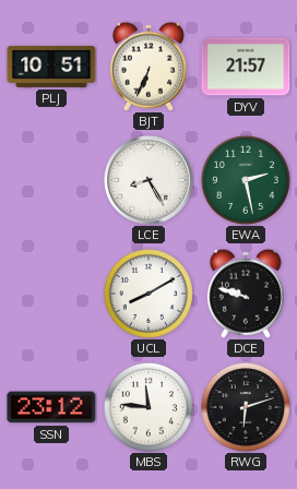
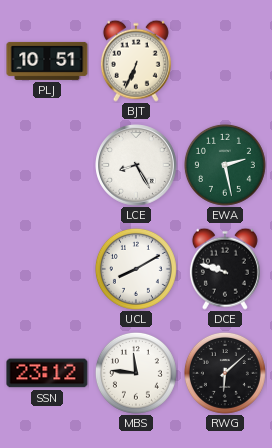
DYV: 21:57 -> none
RWG: 6:12 -> 6:08
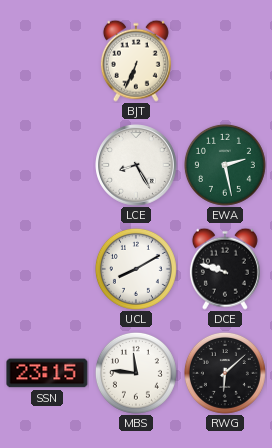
PLJ: 10:51 -> none
SSN: 23:12 -> 23:15
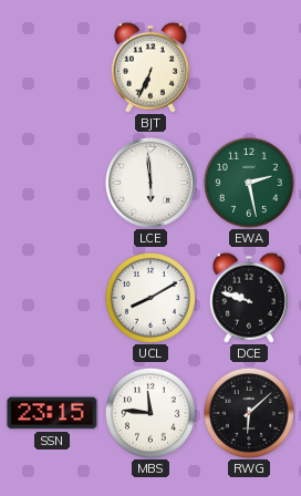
LCE: 8:25 -> 5:59
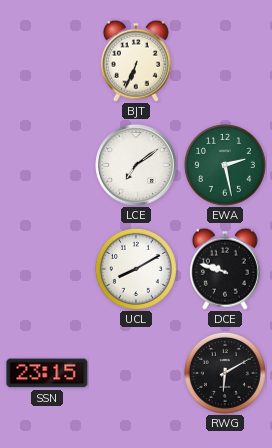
LCE: 5:59 -> 7:09
MBS: 11:46 -> none
RWG: 6:08 -> 6:10
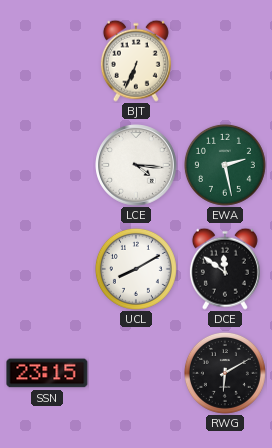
LCE: 7:09 -> 4:16
DCE: 9:48 -> 11:51
